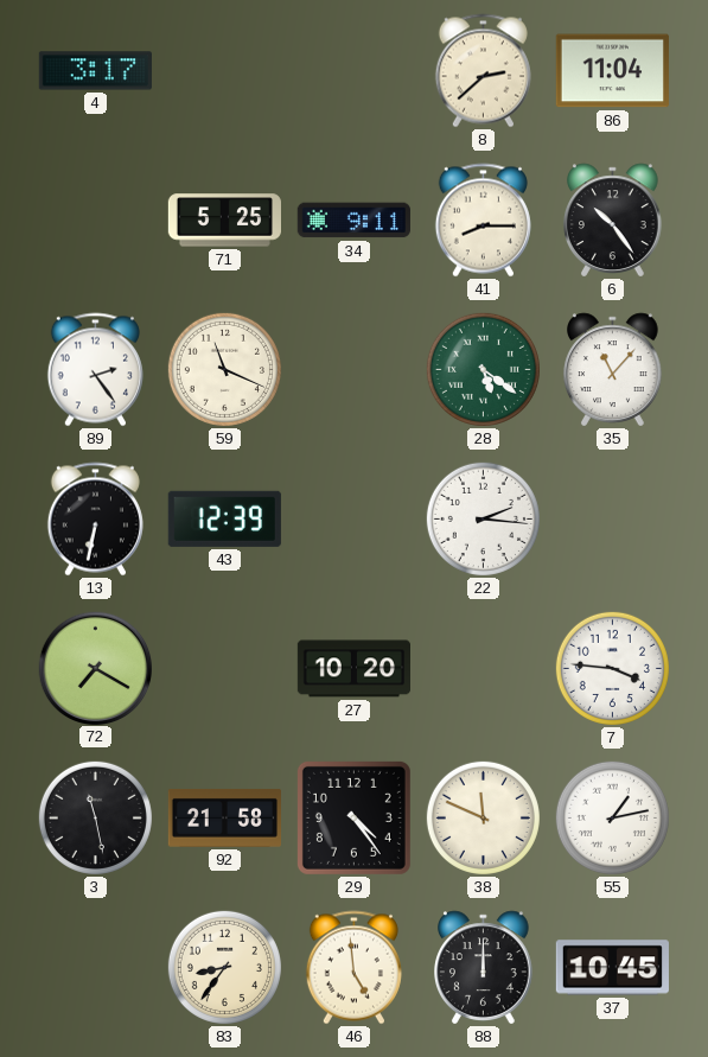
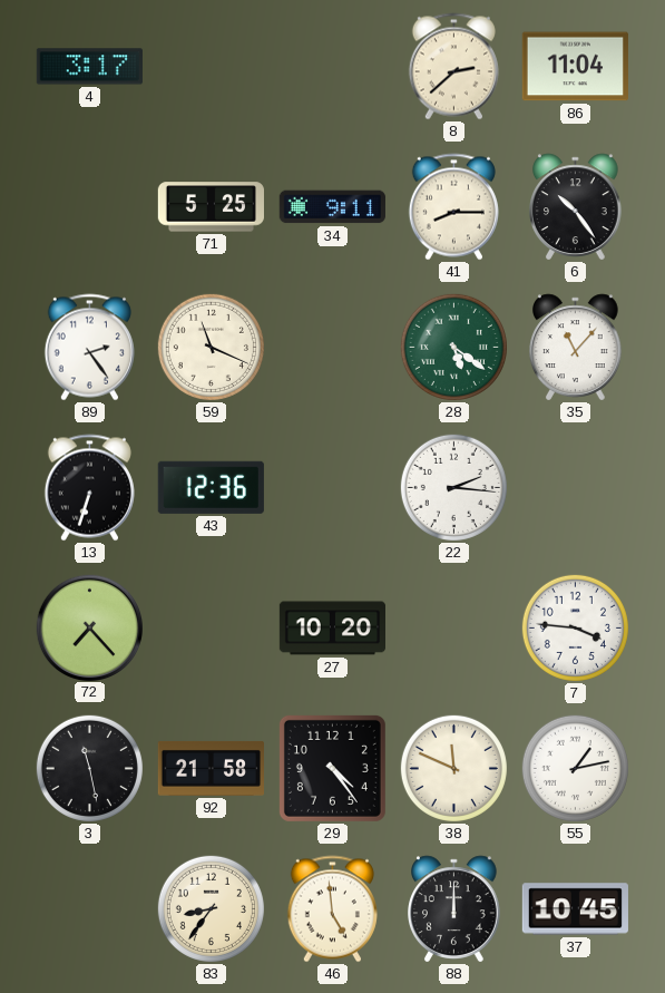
13: 6:32 -> 6:33
43: 12:39 -> 12:36
72: 7:20 -> 7:23
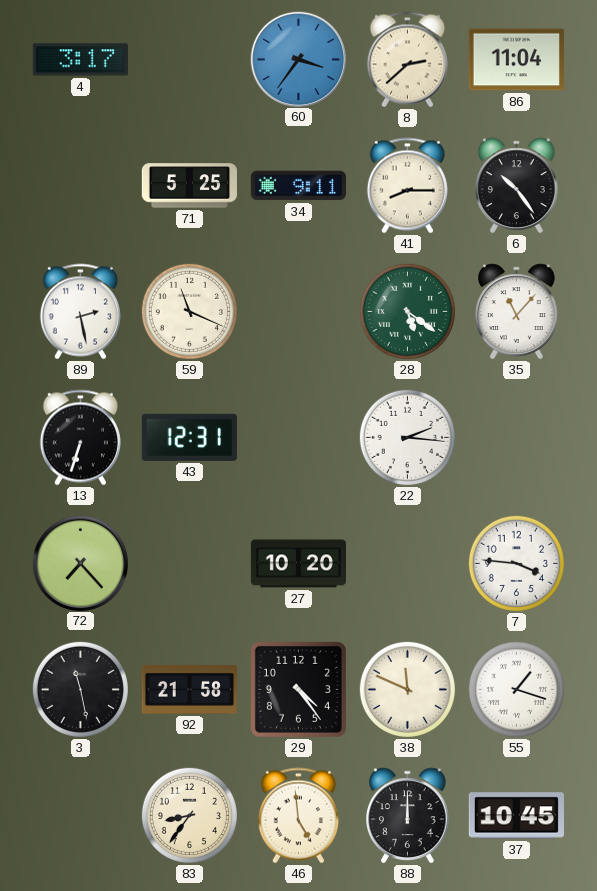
60: none -> 3:36
89: 2:24 -> 2:28
43: 12:36 -> 12:31
55: 1:13 -> 1:18
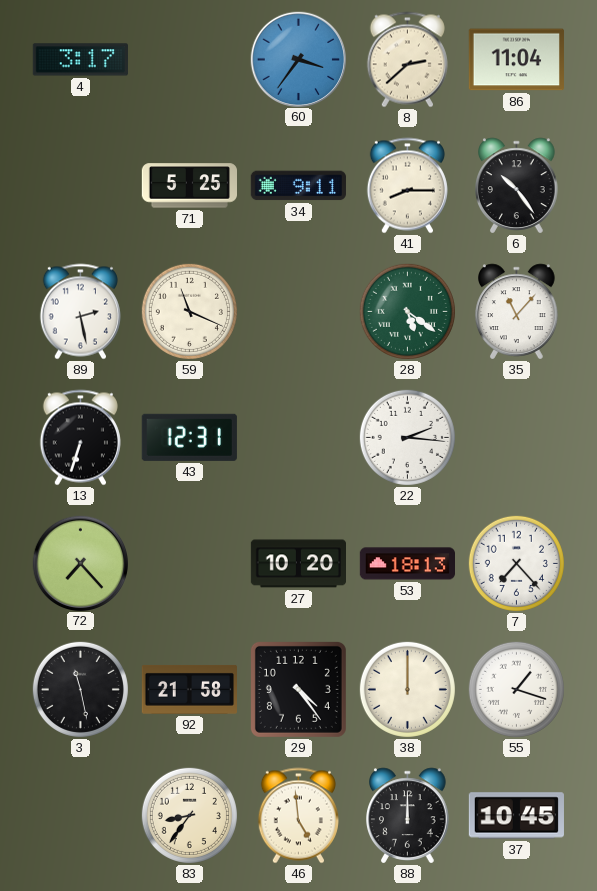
53: none -> 18:13
7: 3:46 -> 7:23
38: 11:49 -> 12:00
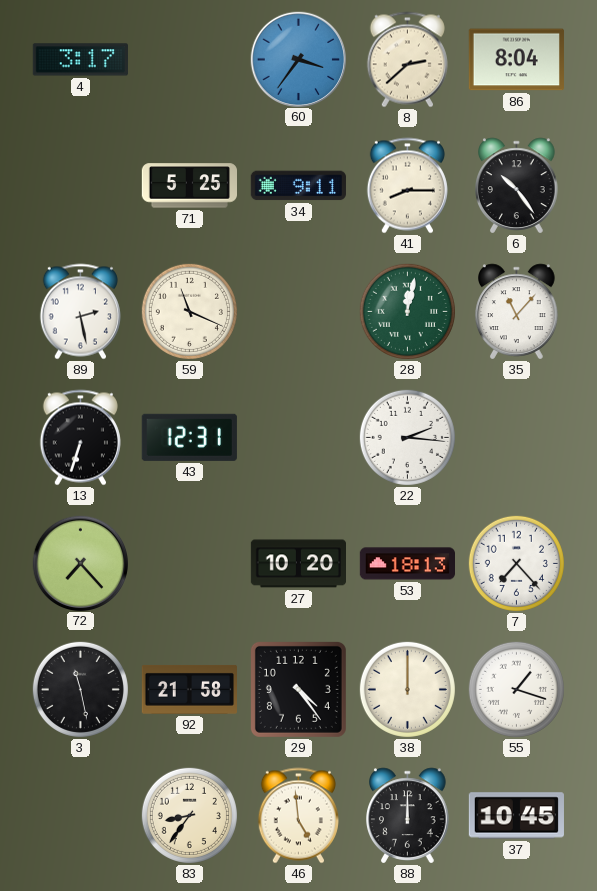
86: 11:04 -> 8:04
28: 5:21 -> 12:02
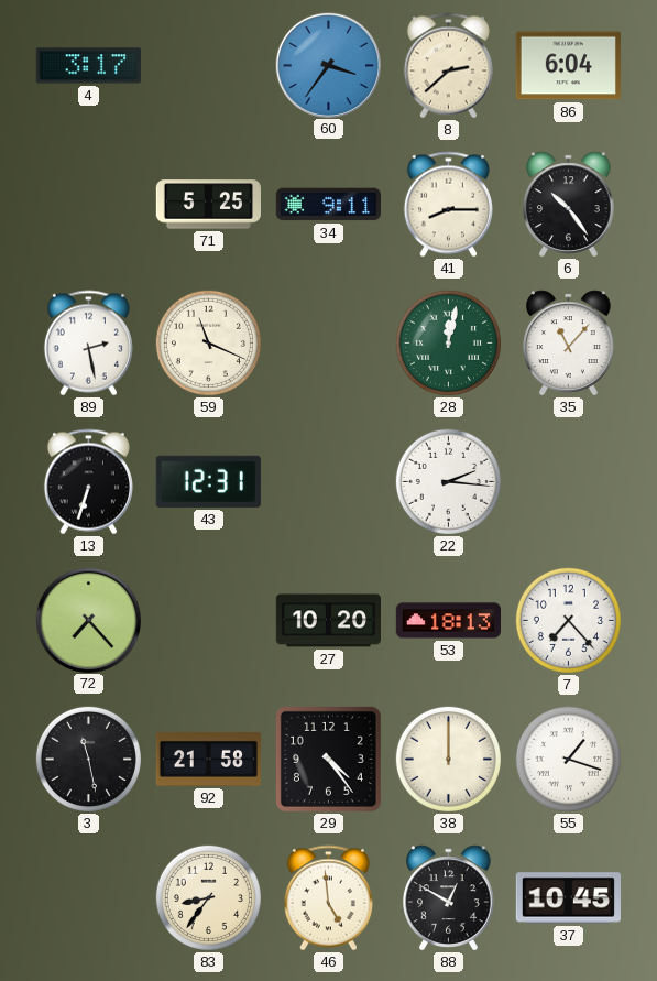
86: 8:04 -> 6:04
88: 12:00 -> 12:50
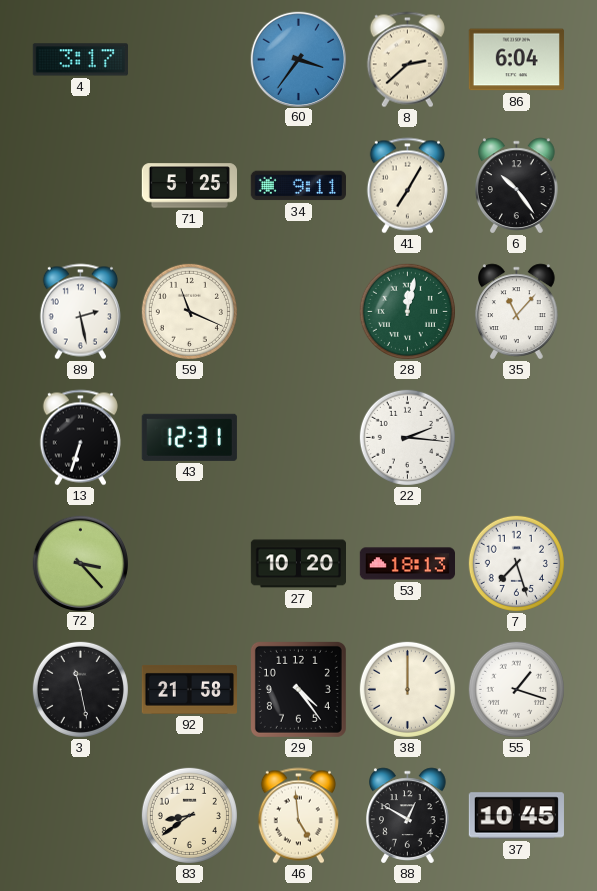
41: 8:15 -> 7:05
72: 7:23 -> 3:23
7: 7:23 -> 7:27
83: 8:36 -> 8:39
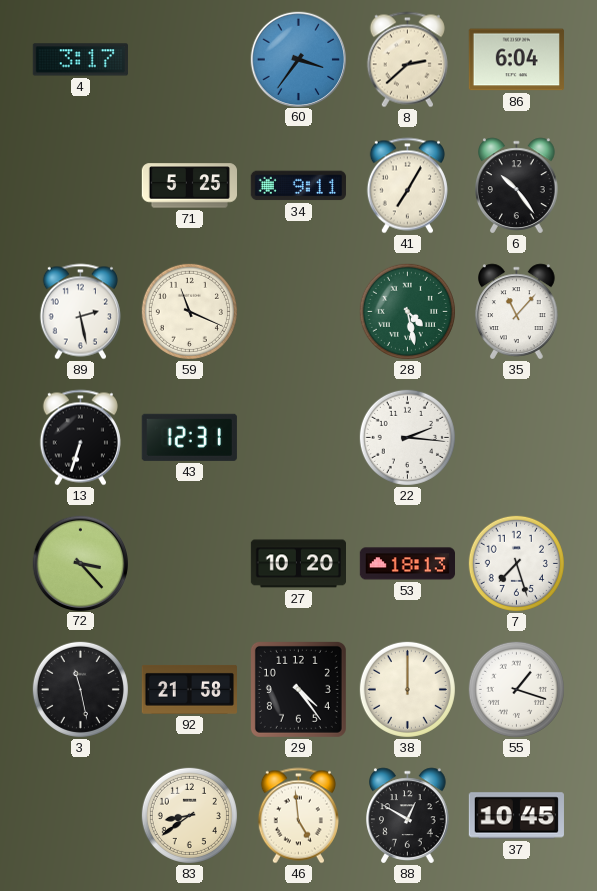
28: 12:02 -> 4:28
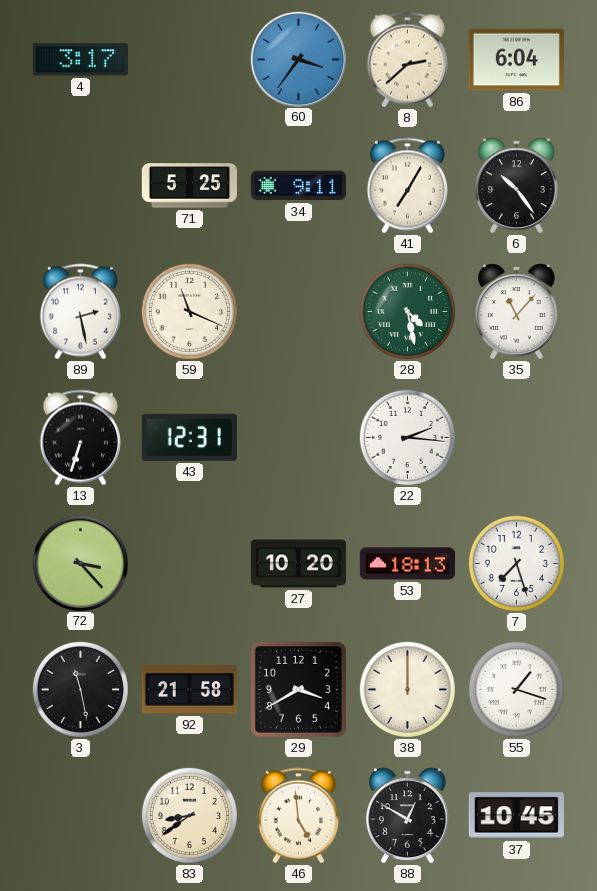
29: 4:24 -> 3:40
